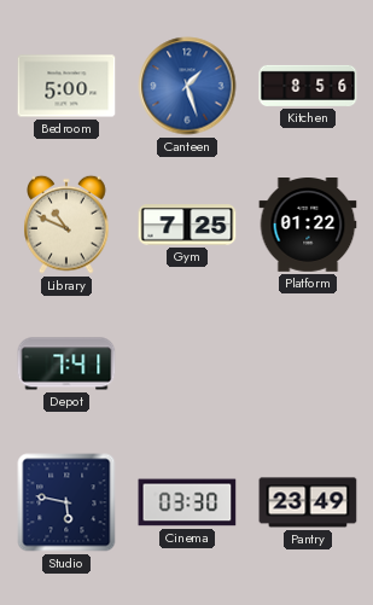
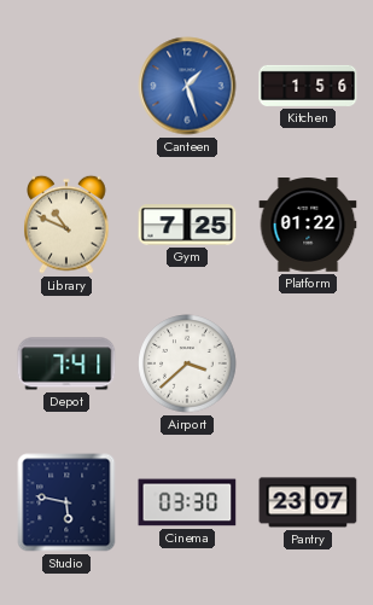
Bedroom: 5:00 -> none
Kitchen: 8:56 -> 1:56
Airport: none -> 3:38
Pantry: 23:49 -> 23:07
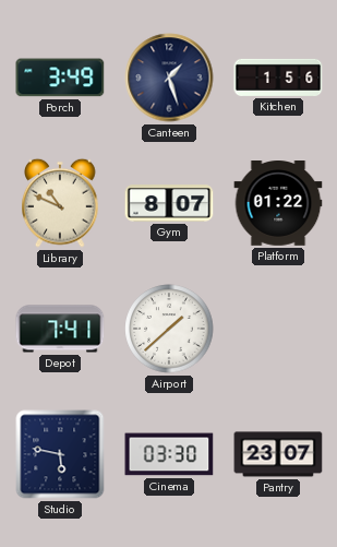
Porch: none -> 3:49
Canteen dial: blue -> navy
Gym: 7:25 -> 8:07
Airport: 3:38 -> 1:38
